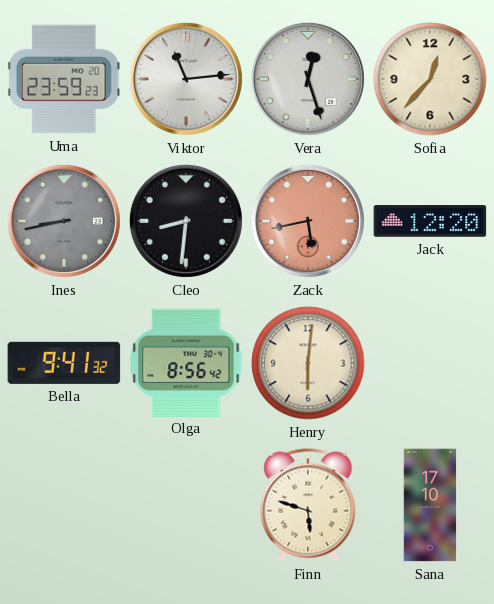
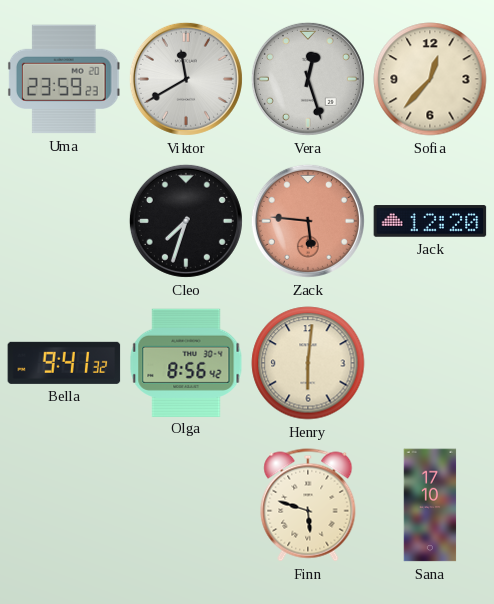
Viktor: 11:14 -> 11:40
Ines: 8:43 -> none
Cleo: 8:31 -> 7:33
Zack: 5:43 -> 5:46
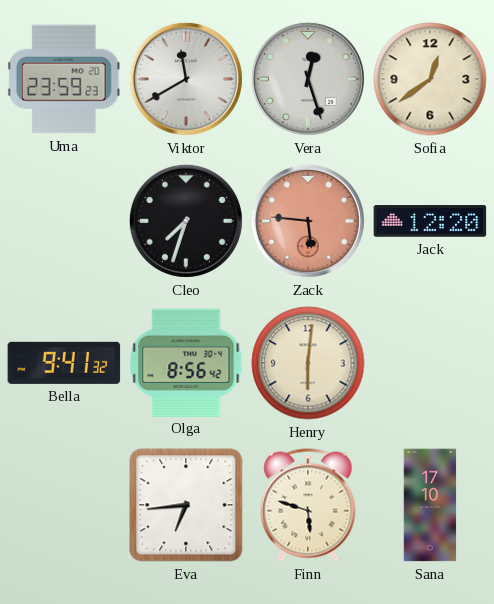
Sofia: 12:37 -> 12:39
Eva: none -> 6:44
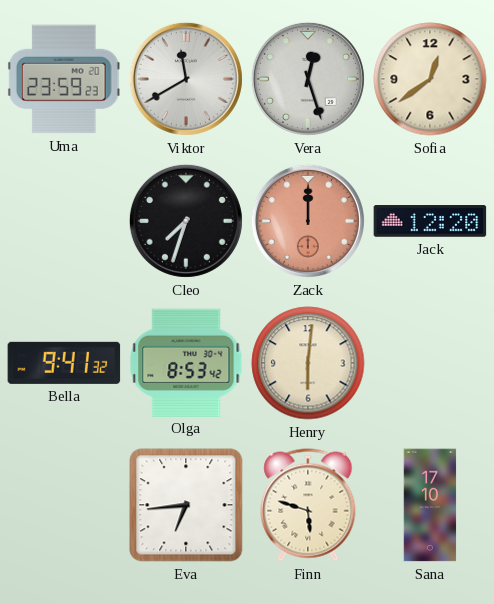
Zack: 5:46 -> 12:00
Olga: 8:56 -> 8:53
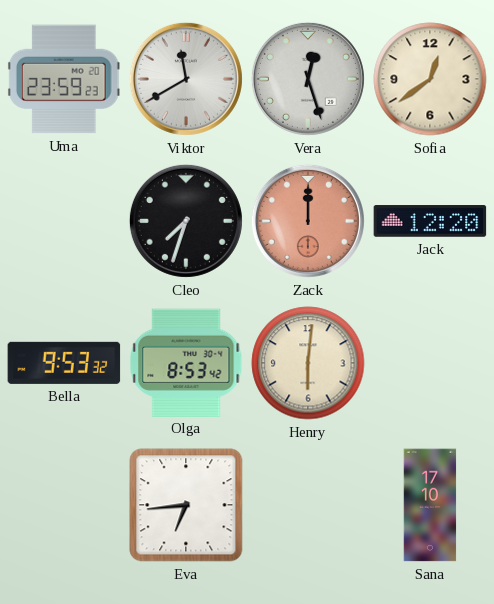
Bella: 9:41 -> 9:53
Finn: 5:48 -> none
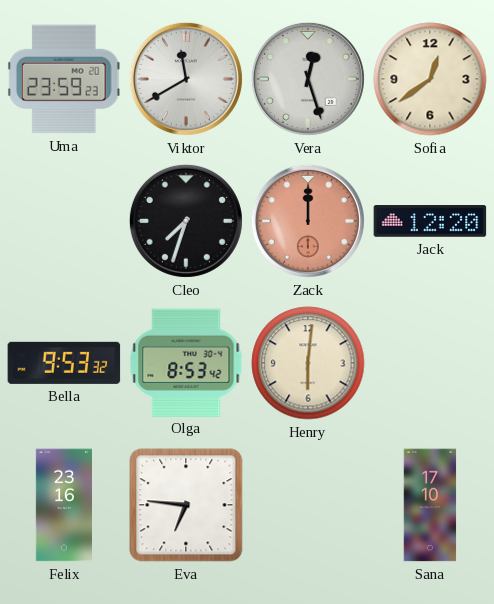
Felix: none -> 23:16
Eva: 6:44 -> 6:46
